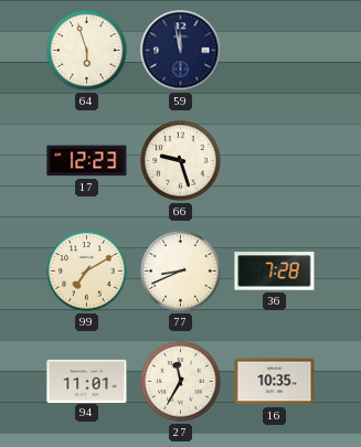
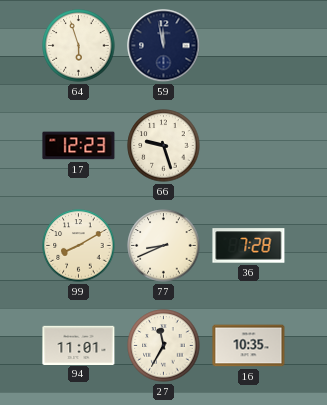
99: 7:10 -> 8:10
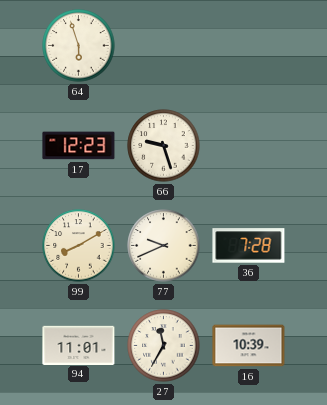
59: 11:58 -> none
77: 8:41 -> 9:41
16: 10:35 -> 10:39
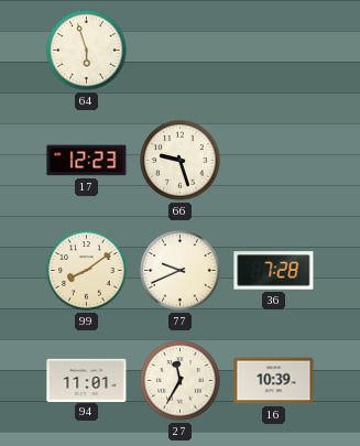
99: 8:10 -> 8:09
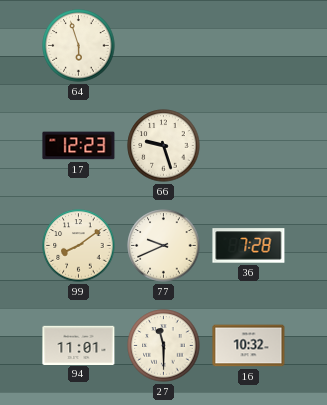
27: 11:35 -> 11:30
16: 10:39 -> 10:32
